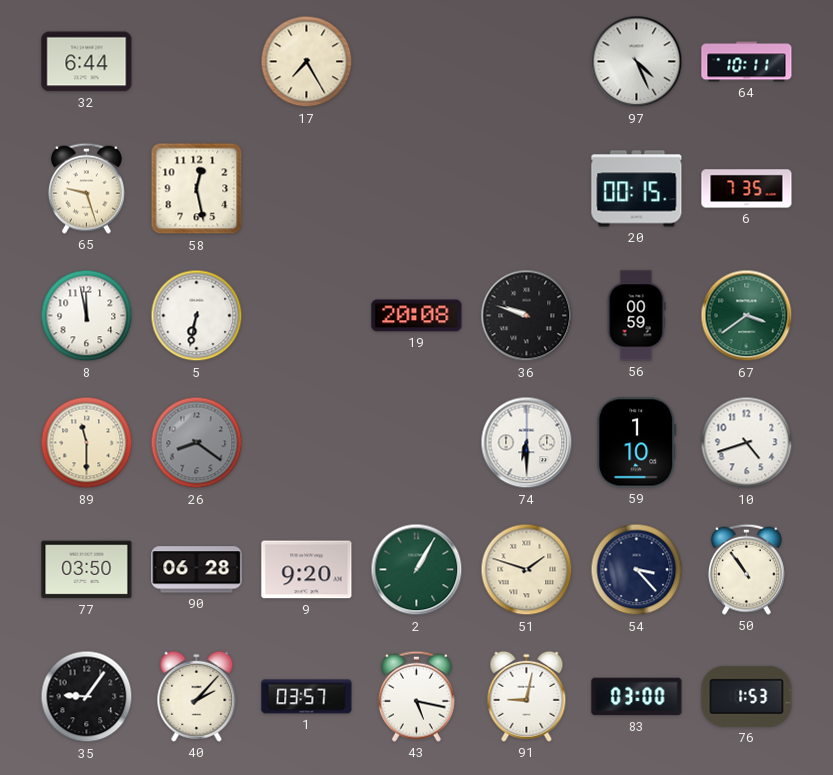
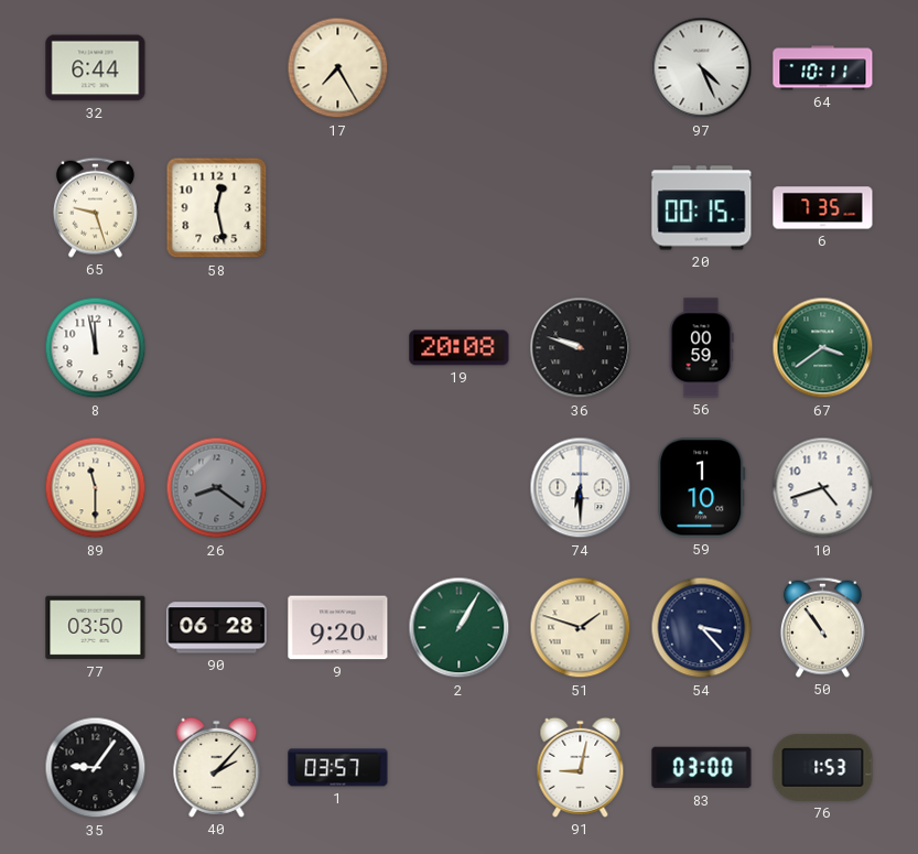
5: 6:32 -> none
43: 5:17 -> none
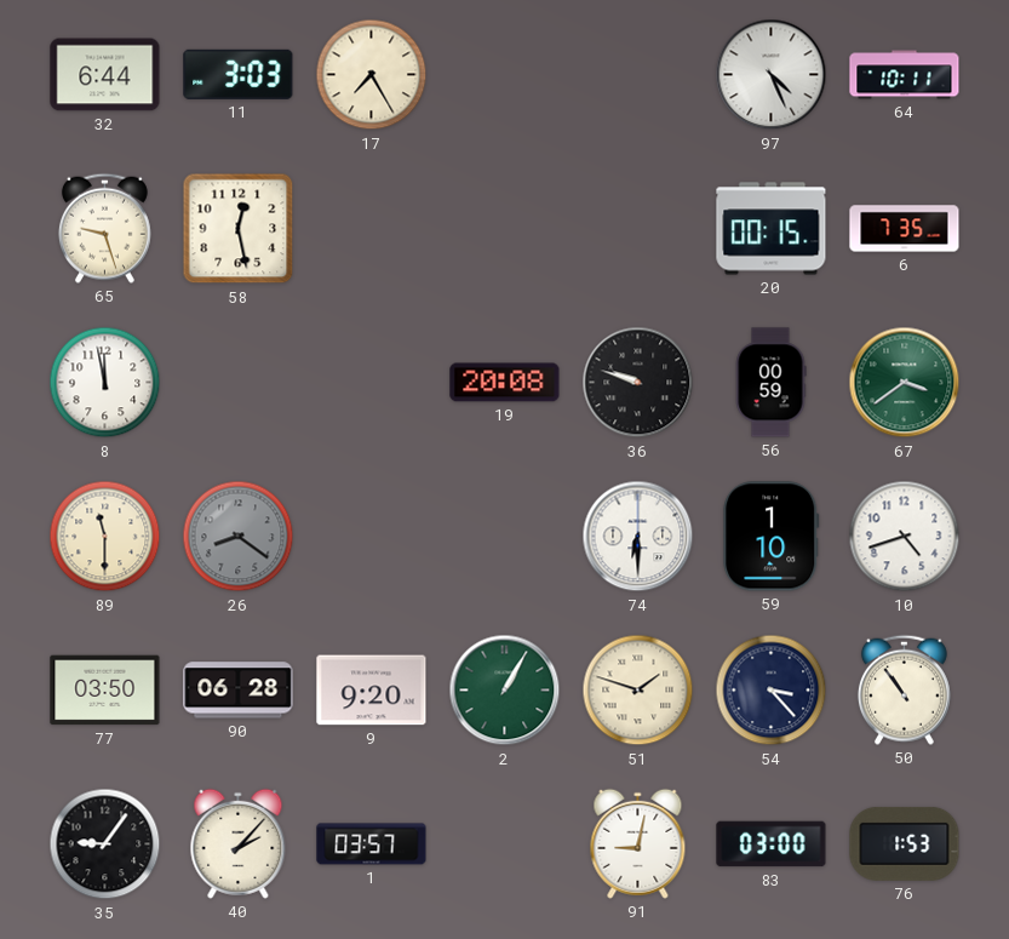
11: none -> 3:03
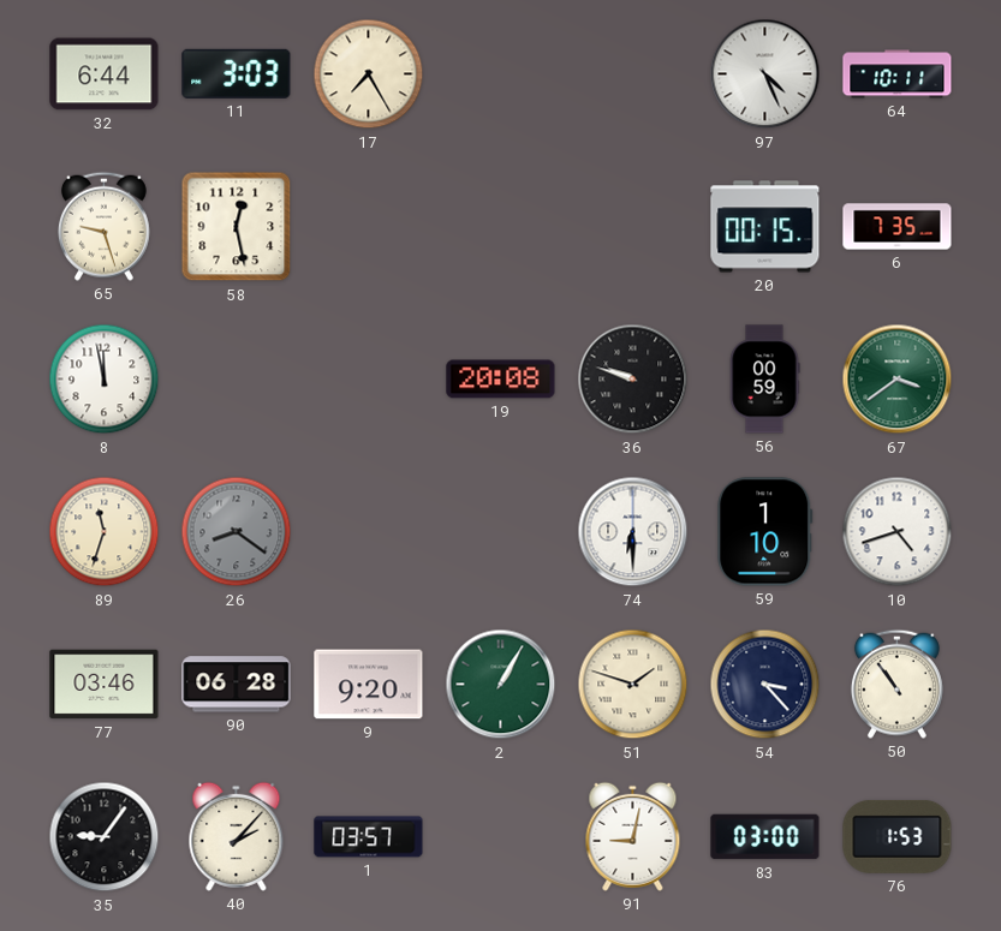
89: 11:30 -> 11:33
77: 03:50 -> 03:46
